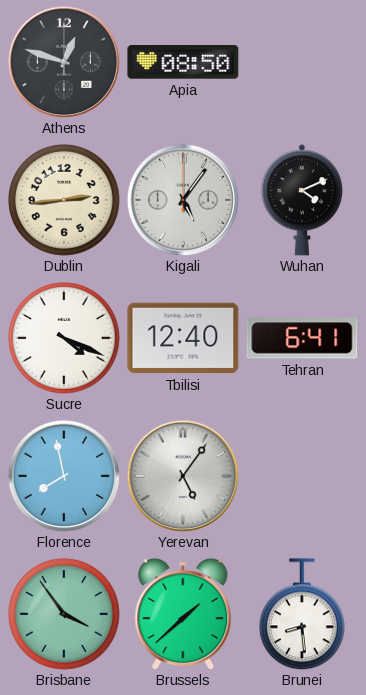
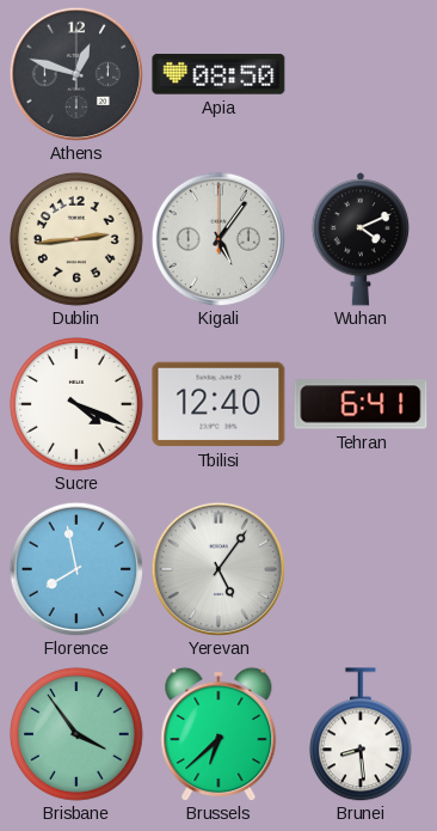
Brussels: 1:38 -> 6:38
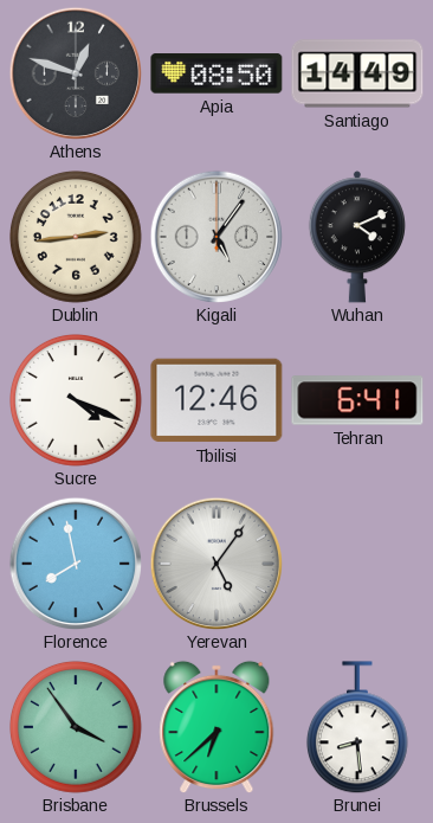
Santiago: none -> 14:49
Tbilisi: 12:40 -> 12:46
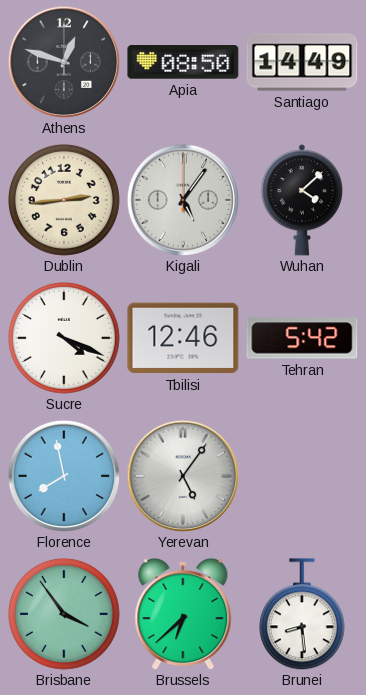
Wuhan: 4:11 -> 4:08
Tehran: 6:41 -> 5:42
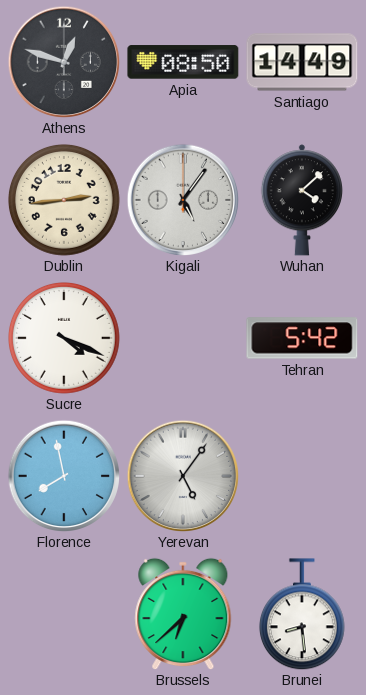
Tbilisi: 12:46 -> none
Brisbane: 3:54 -> none
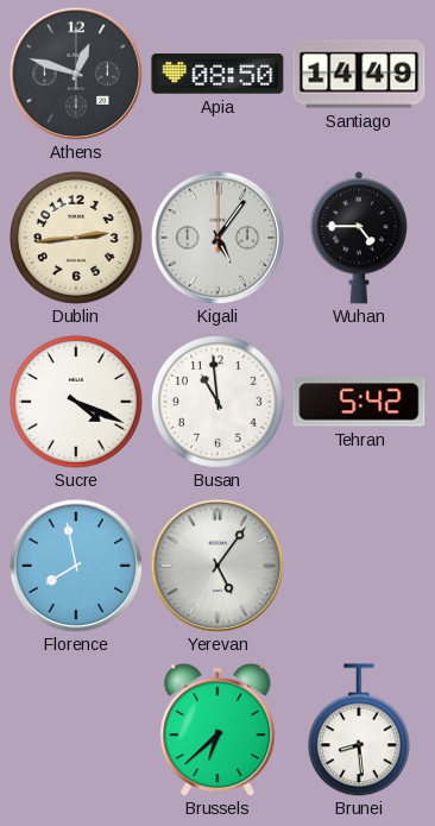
Wuhan: 4:08 -> 4:45
Busan: none -> 10:59
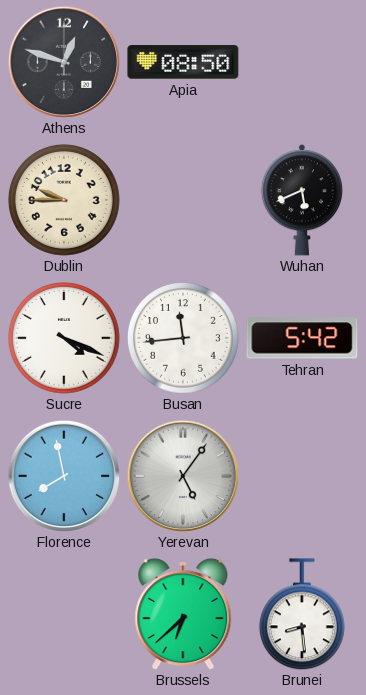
Santiago: 14:49 -> none
Dublin: 2:44 -> 9:45
Kigali: 5:06 -> none
Wuhan: 4:45 -> 5:41
Busan: 10:59 -> 11:44
